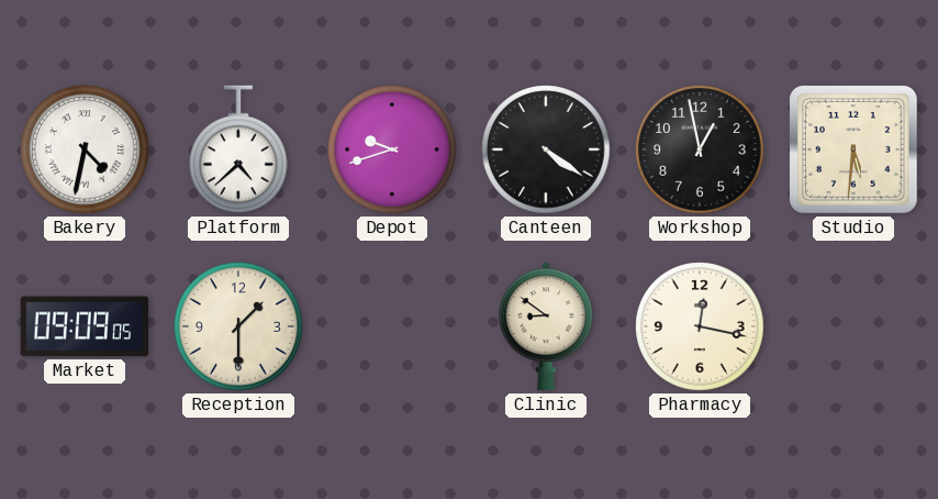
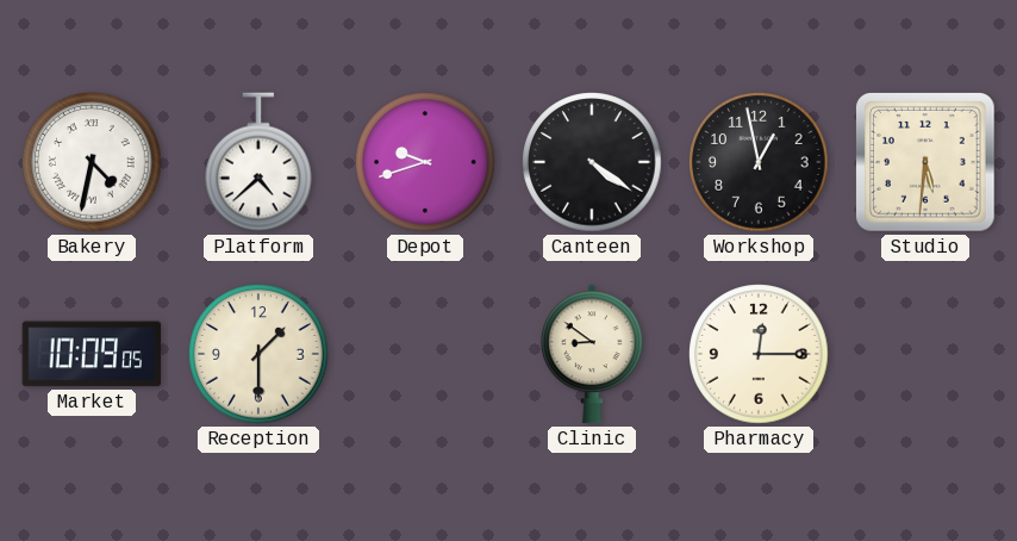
Market: 09:09 -> 10:09
Pharmacy: 12:17 -> 12:15
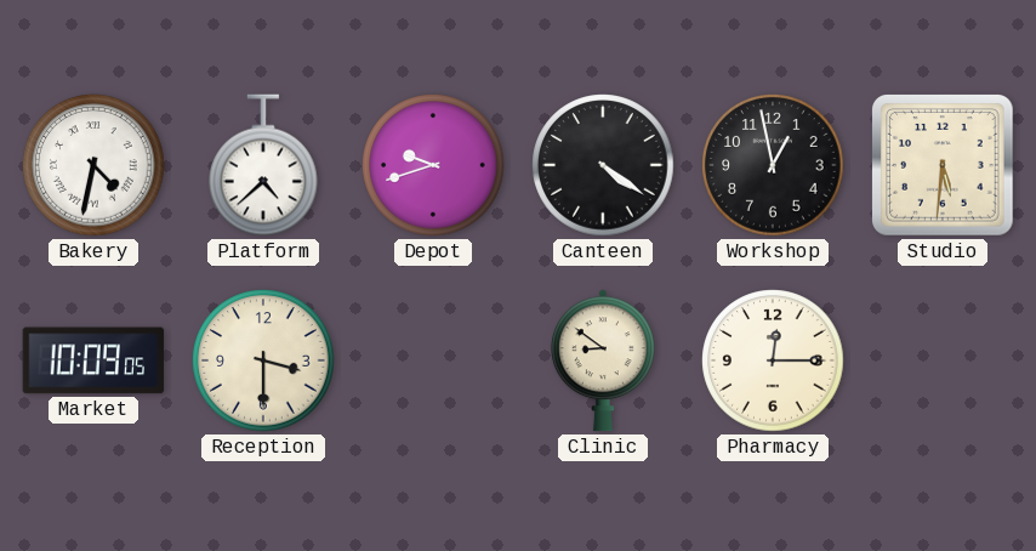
Reception: 1:30 -> 3:30
